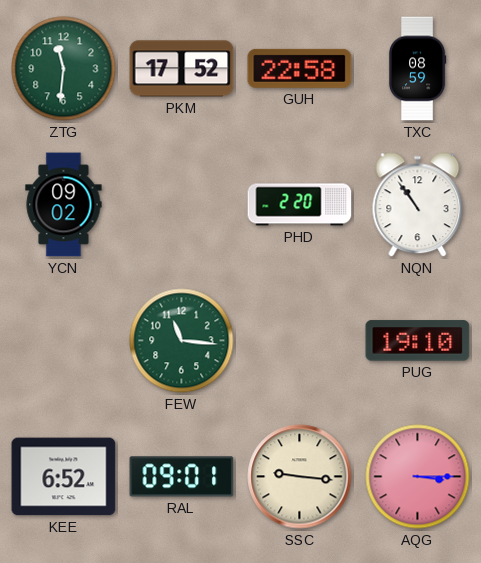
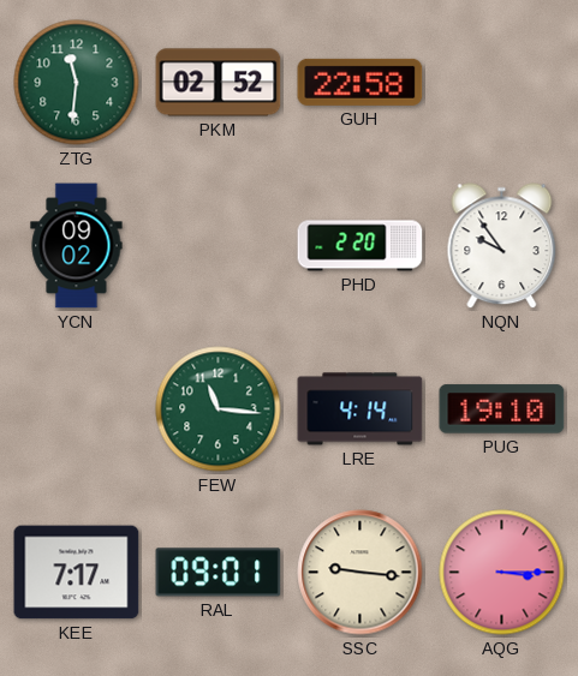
PKM: 17:52 -> 02:52
TXC: 08:59 -> none
NQN: 10:54 -> 9:54
LRE: none -> 4:14
KEE: 6:52 -> 7:17
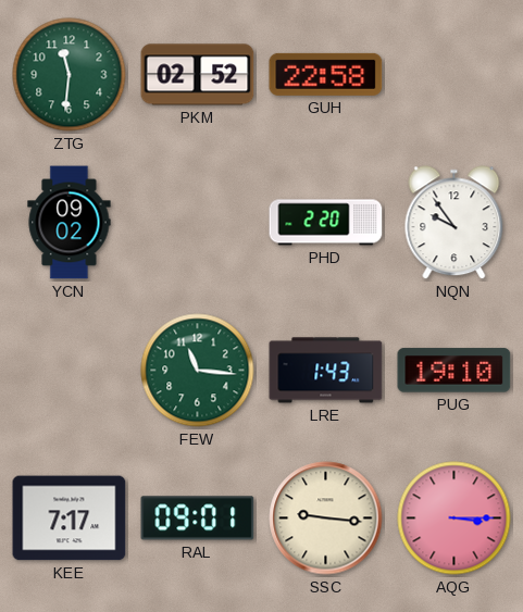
LRE: 4:14 -> 1:43
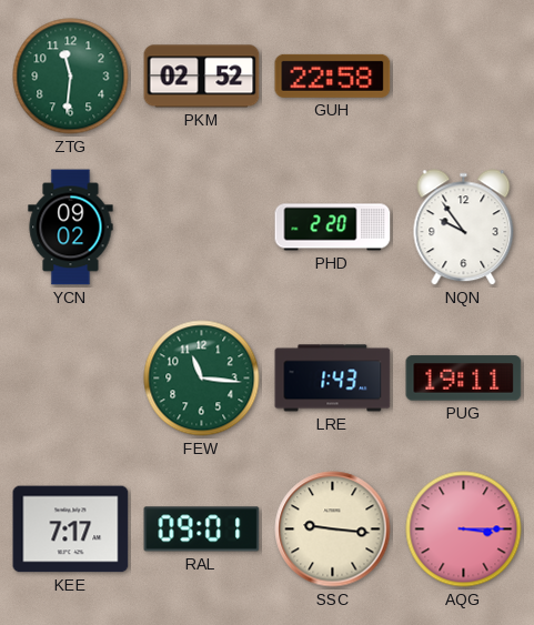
PUG: 19:10 -> 19:11
